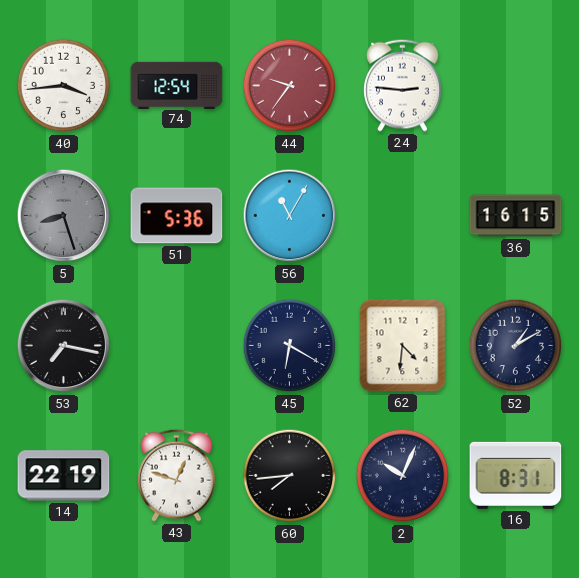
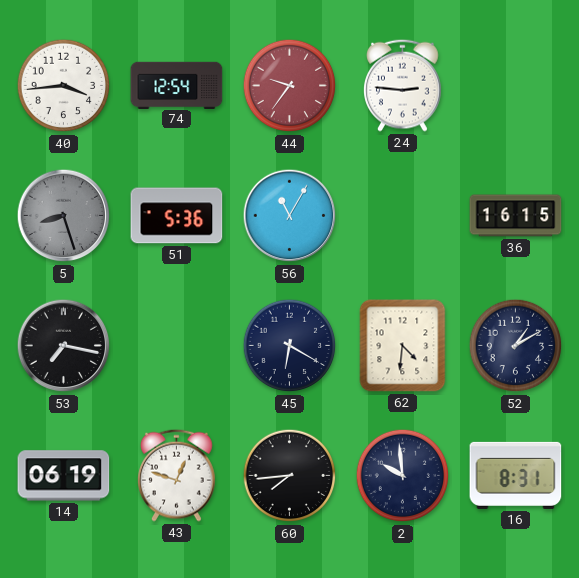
14: 22:19 -> 06:19
2: 10:04 -> 9:59
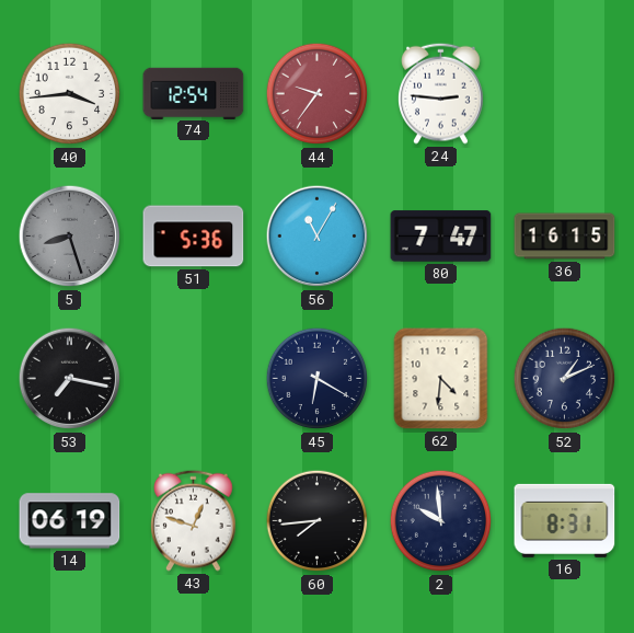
80: none -> 7:47
52: 1:10 -> 1:11
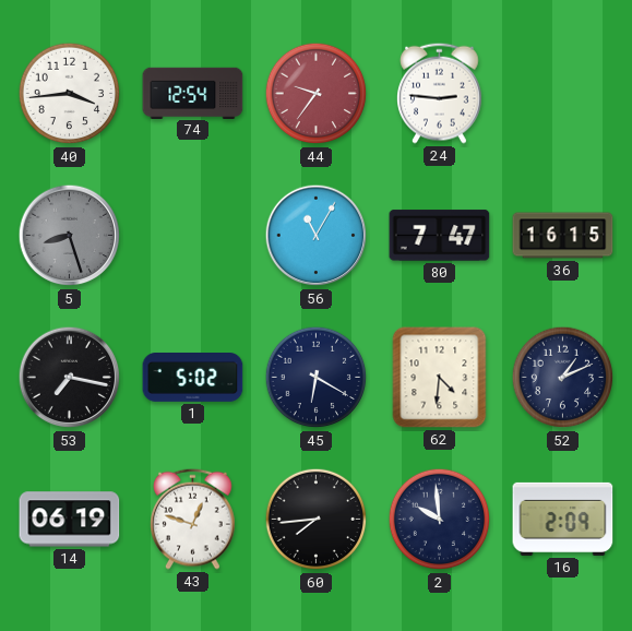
51: 5:36 -> none
1: none -> 5:02
16: 8:31 -> 2:09
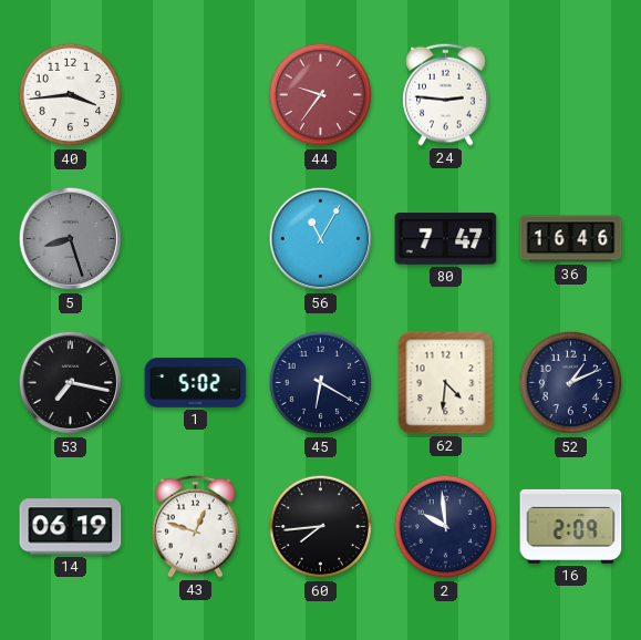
74: 12:54 -> none
36: 16:15 -> 16:46
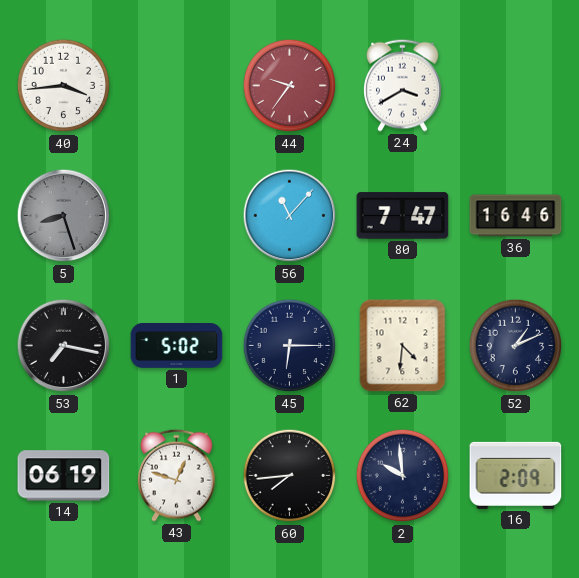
24: 2:46 -> 3:40
56: 11:05 -> 11:07
45: 6:20 -> 6:15
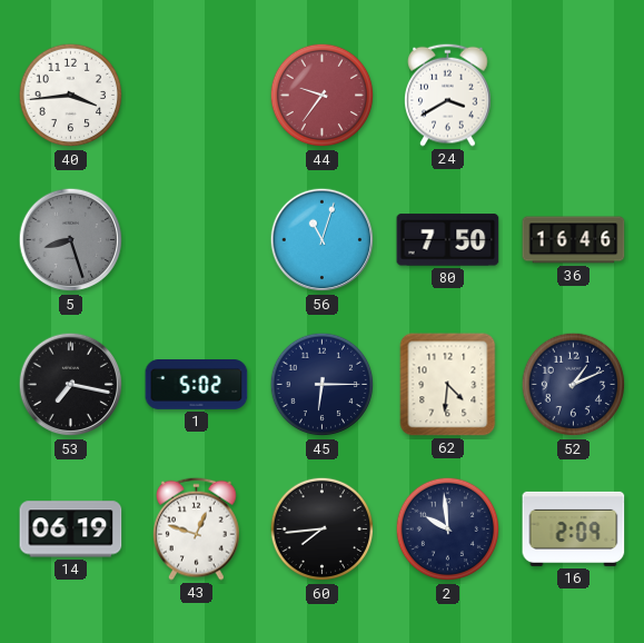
56: 11:07 -> 11:03
80: 7:47 -> 7:50
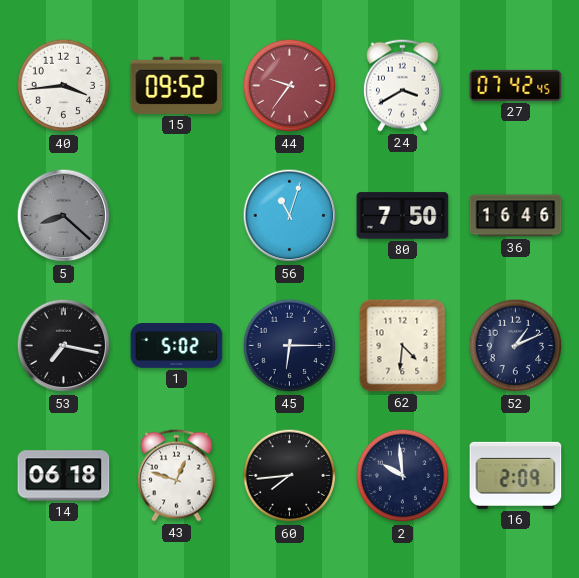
15: none -> 09:52
27: none -> 07:42
5: 8:27 -> 8:22
14: 06:19 -> 06:18
